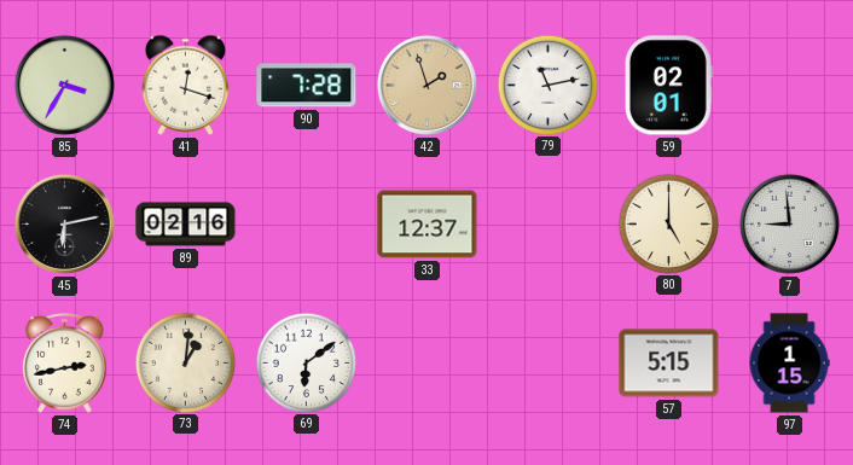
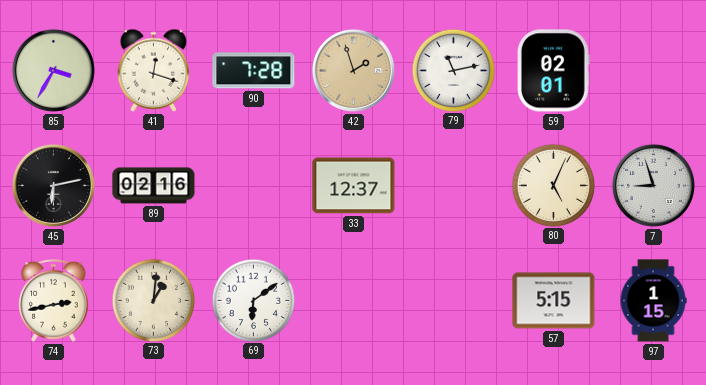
80: 5:00 -> 5:04
7: 8:59 -> 8:57
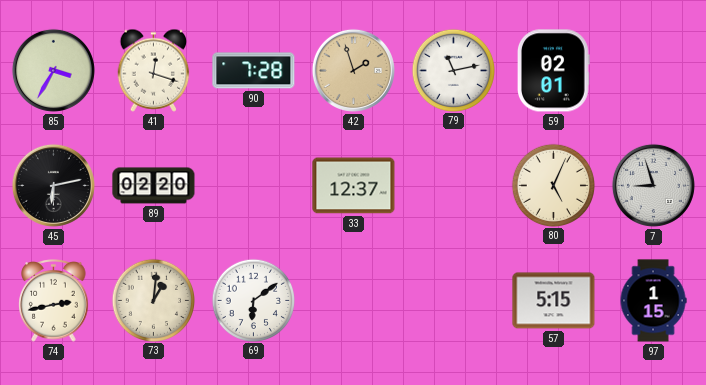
89: 02:16 -> 02:20
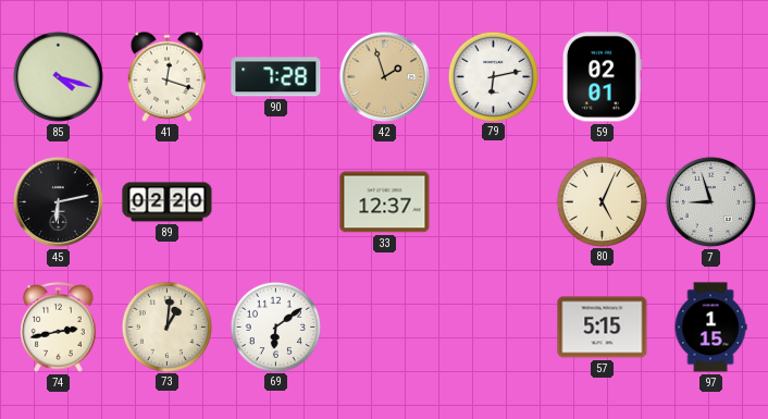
85: 3:35 -> 4:18
79: 11:13 -> 6:13
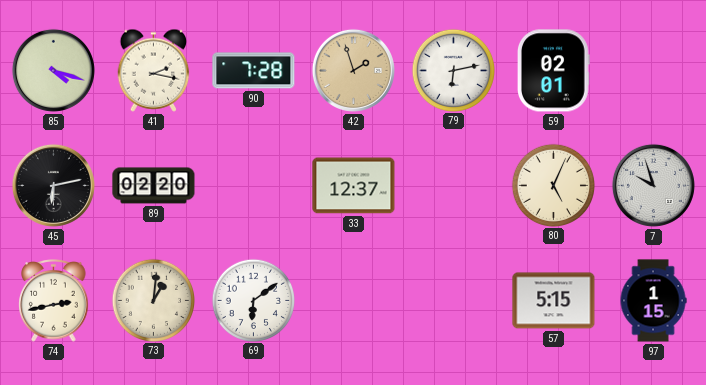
41: 12:18 -> 2:17
7: 8:57 -> 9:57
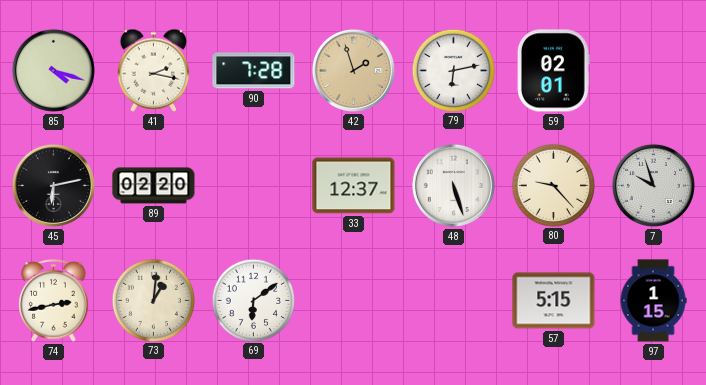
48: none -> 5:27
80: 5:04 -> 9:23
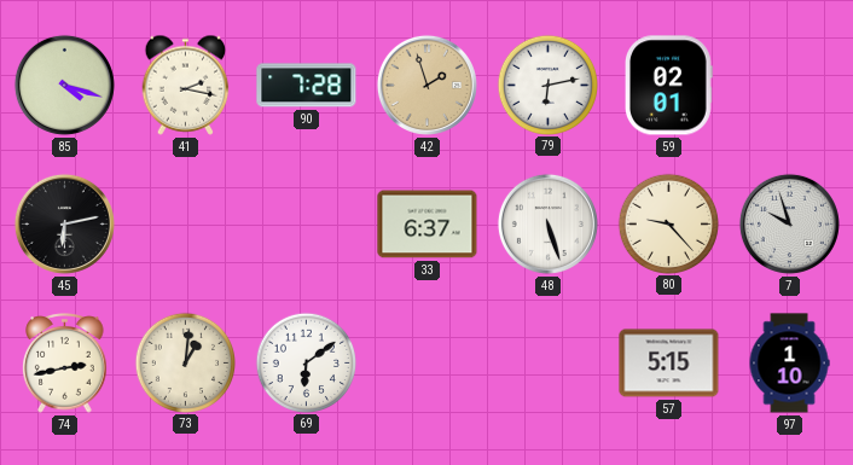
89: 02:20 -> none
33: 12:37 -> 6:37
97: 1:15 -> 1:10
